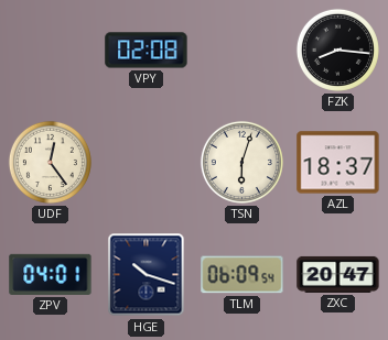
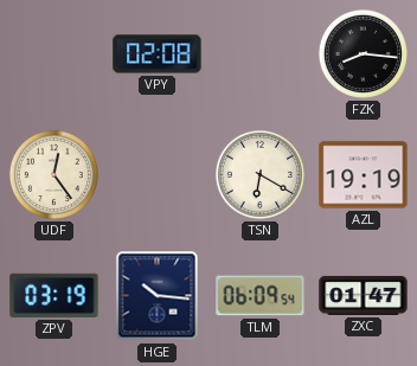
TSN: 6:03 -> 6:20
AZL: 18:37 -> 19:19
ZPV: 04:01 -> 03:19
HGE: 10:18 -> 10:16
ZXC: 20:47 -> 01:47
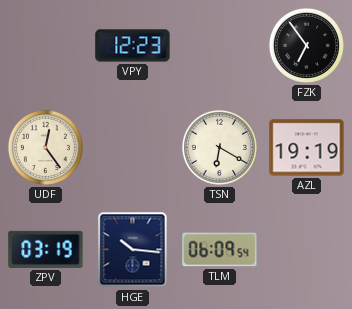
VPY: 02:08 -> 12:23
FZK: 8:16 -> 6:54
ZXC: 01:47 -> none
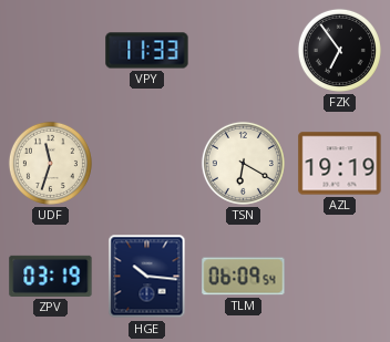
VPY: 12:23 -> 11:33
UDF: 12:24 -> 11:33
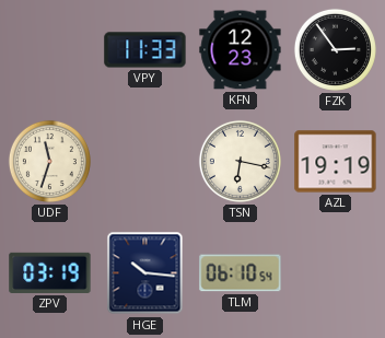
KFN: none -> 12:23
FZK: 6:54 -> 2:54
TSN: 6:20 -> 6:17
TLM: 06:09 -> 06:10
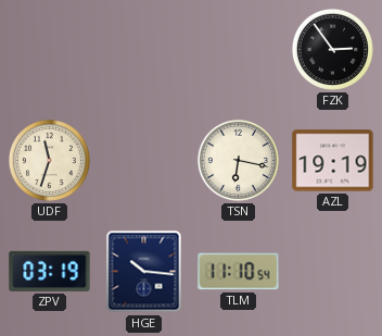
VPY: 11:33 -> none
KFN: 12:23 -> none
TLM: 06:10 -> 11:10
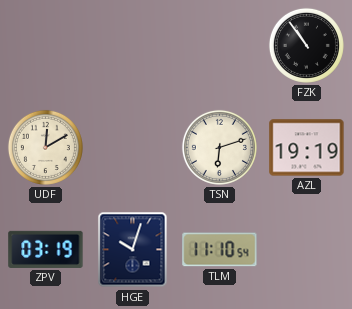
FZK: 2:54 -> 10:54
UDF: 11:33 -> 12:10
TSN: 6:17 -> 6:12
HGE: 10:16 -> 10:03
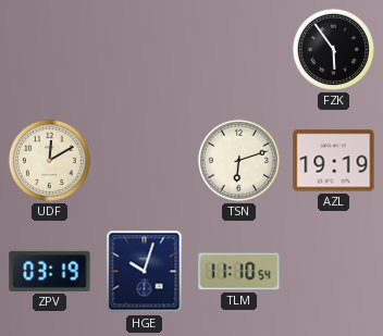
FZK: 10:54 -> 5:54
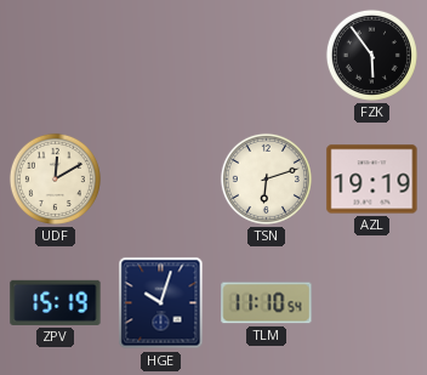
ZPV: 03:19 -> 15:19
